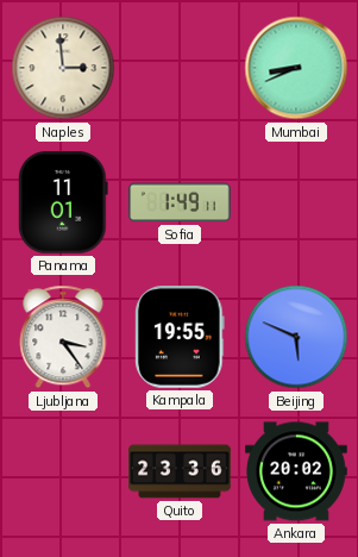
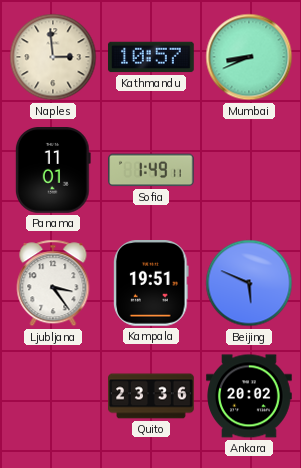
Kathmandu: none -> 10:57
Kampala: 19:55 -> 19:51
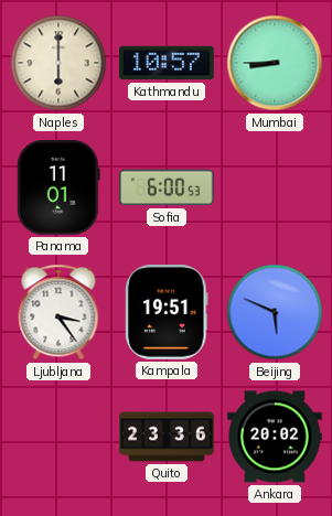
Naples: 2:59 -> 6:00
Mumbai: 8:41 -> 8:45
Sofia: 1:49 -> 6:00
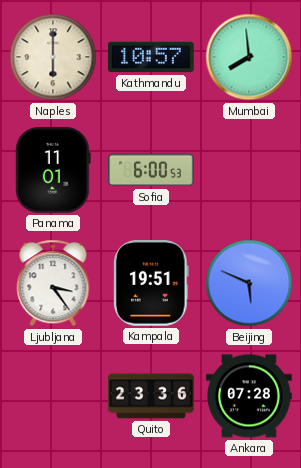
Mumbai: 8:45 -> 7:59
Ankara: 20:02 -> 07:28
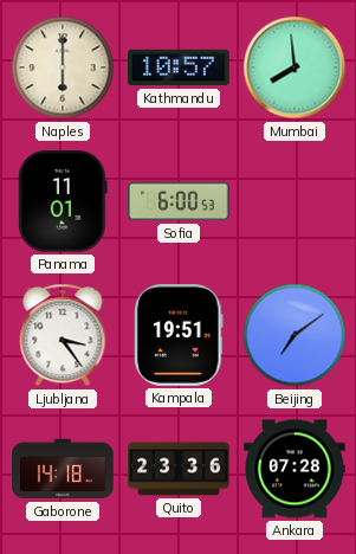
Beijing: 5:49 -> 7:09
Gaborone: none -> 14:18
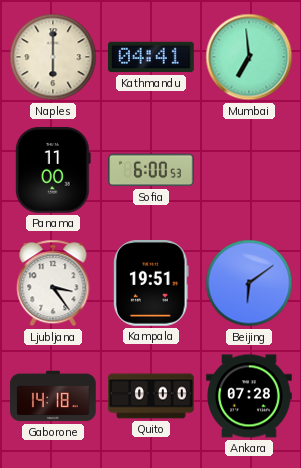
Kathmandu: 10:57 -> 04:41
Mumbai: 7:59 -> 6:59
Panama: 11:01 -> 11:00
Beijing: 7:09 -> 6:09
Quito: 23:36 -> 0:00
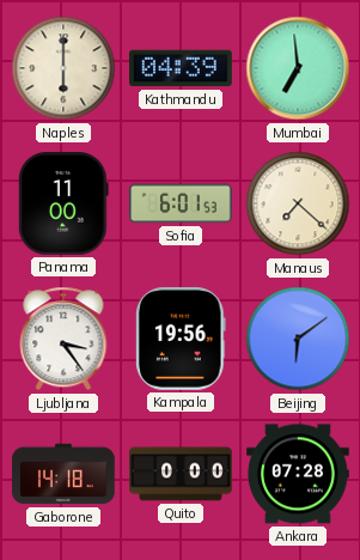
Kathmandu: 04:41 -> 04:39
Sofia: 6:00 -> 6:01
Manaus: none -> 7:22
Kampala: 19:51 -> 19:56
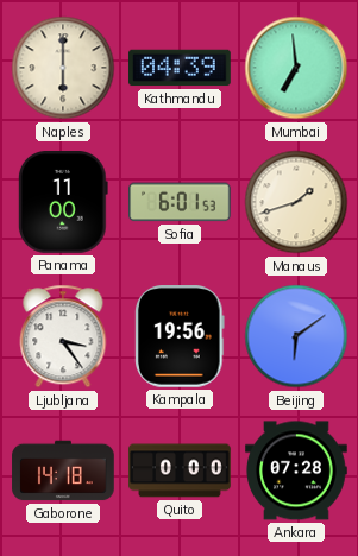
Manaus: 7:22 -> 1:42
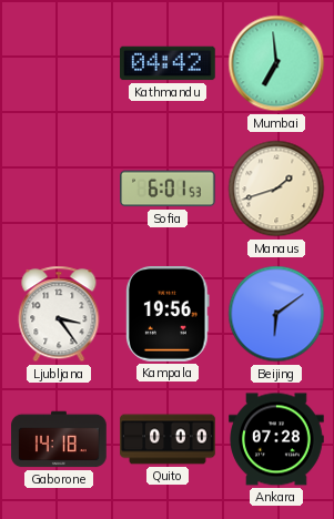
Naples: 6:00 -> none
Kathmandu: 04:39 -> 04:42
Panama: 11:00 -> none
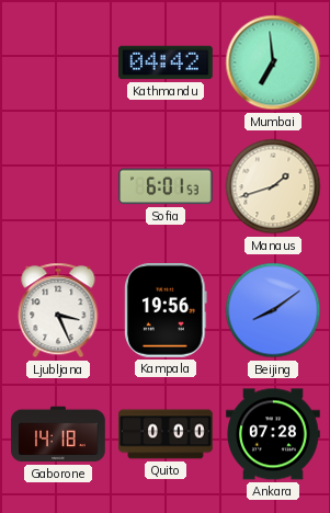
Ljubljana: 3:24 -> 3:26
Beijing: 6:09 -> 8:09
